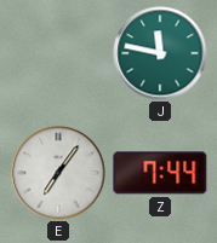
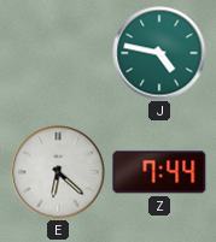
J: 11:47 -> 4:47
E: 7:06 -> 6:22
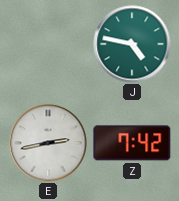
E: 6:22 -> 2:43
Z: 7:44 -> 7:42
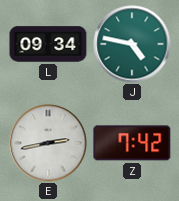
L: none -> 09:34
